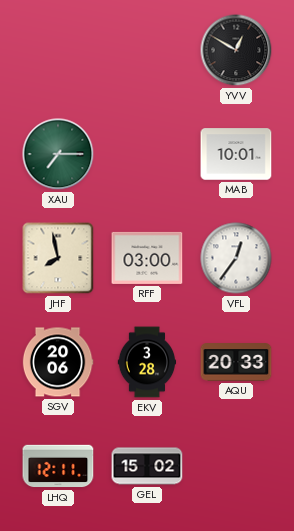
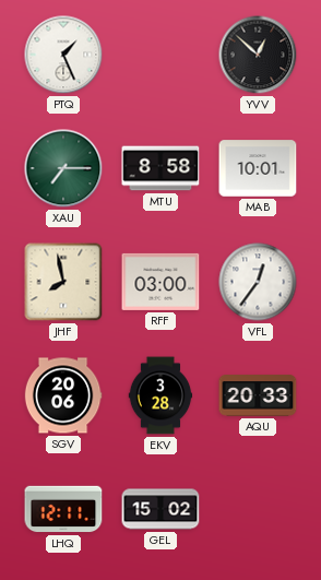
PTQ: none -> 1:26
YVV: 12:50 -> 12:52
MTU: none -> 8:58
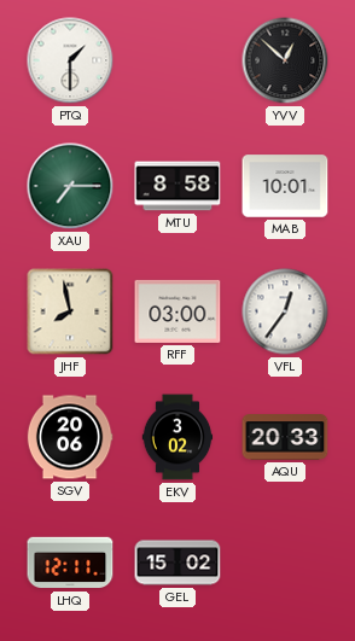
PTQ: 1:26 -> 1:30
EKV: 3:28 -> 3:02
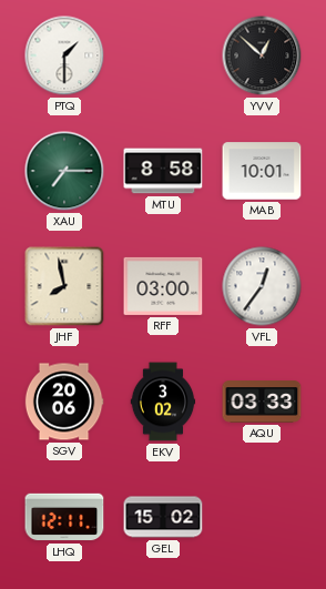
AQU: 20:33 -> 03:33
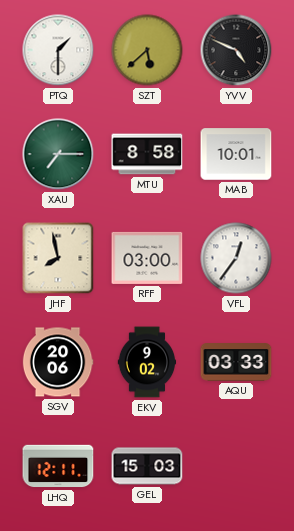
SZT: none -> 5:38
YVV: 12:52 -> 4:49
EKV: 3:02 -> 9:02
GEL: 15:02 -> 15:03
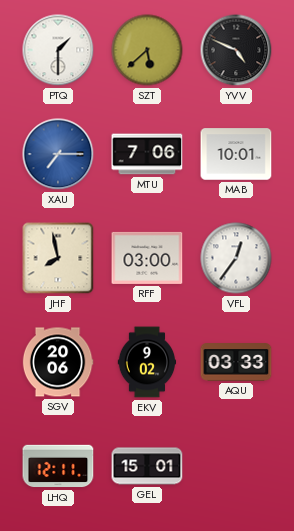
XAU dial: green -> blue
MTU: 8:58 -> 7:06
GEL: 15:03 -> 15:01
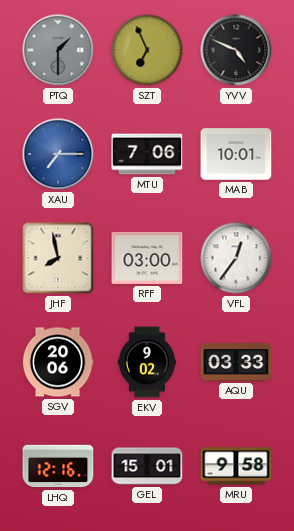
PTQ dial: white -> grey
SZT: 5:38 -> 6:56
LHQ: 12:11 -> 12:16
MRU: none -> 9:58
